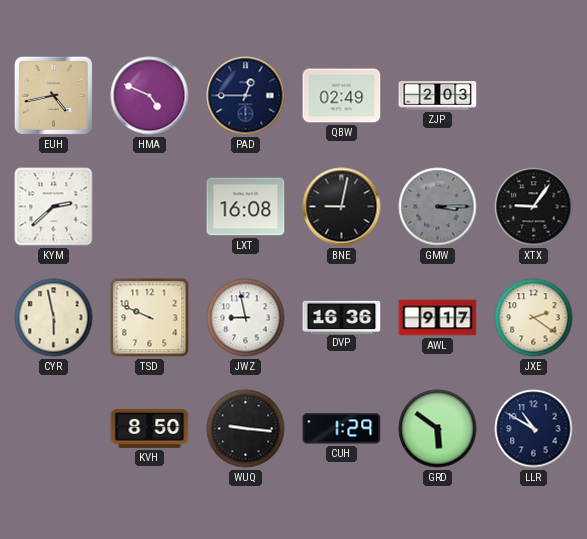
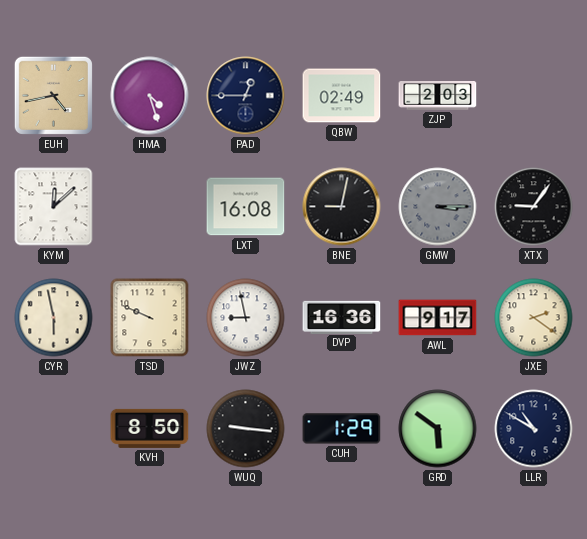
HMA: 4:49 -> 4:27
KYM: 2:38 -> 12:08
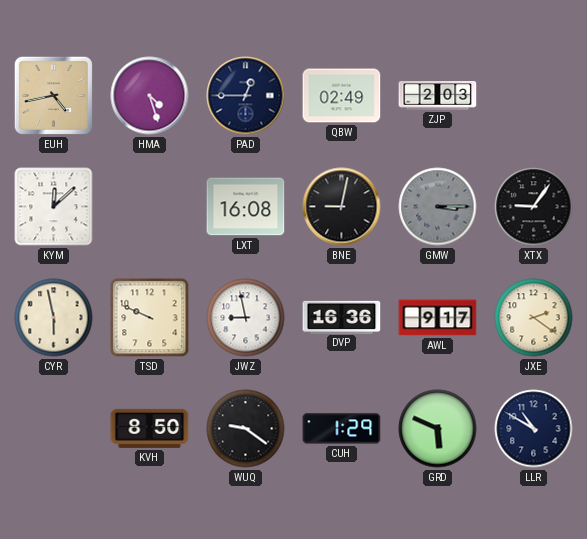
WUQ: 9:16 -> 9:21
GRD: 5:51 -> 5:49
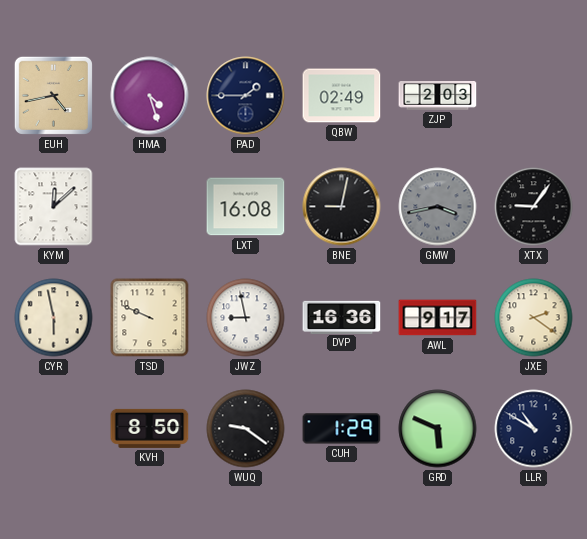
PAD: 12:45 -> 1:45
GMW: 3:15 -> 3:43
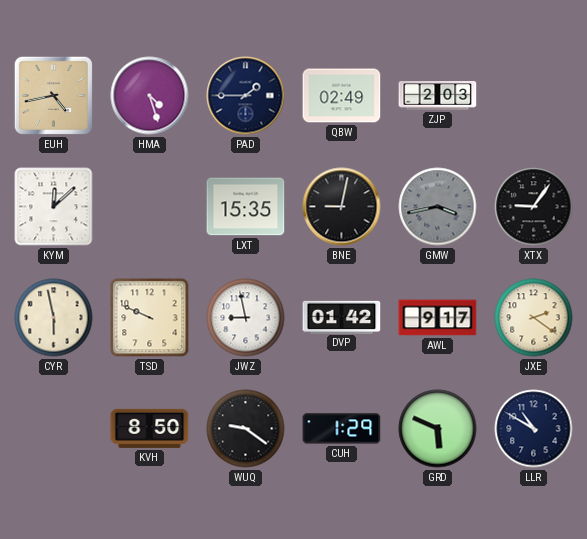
LXT: 16:08 -> 15:35
DVP: 16:36 -> 01:42
